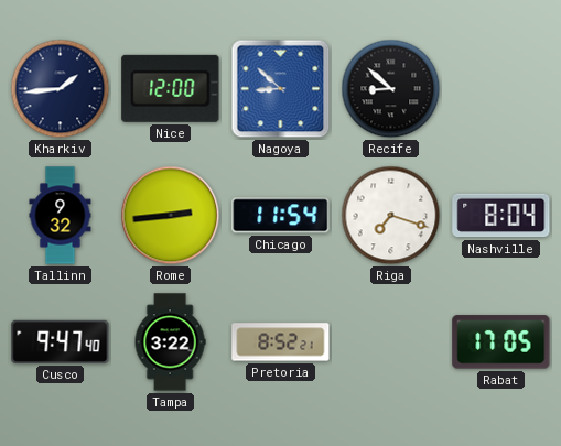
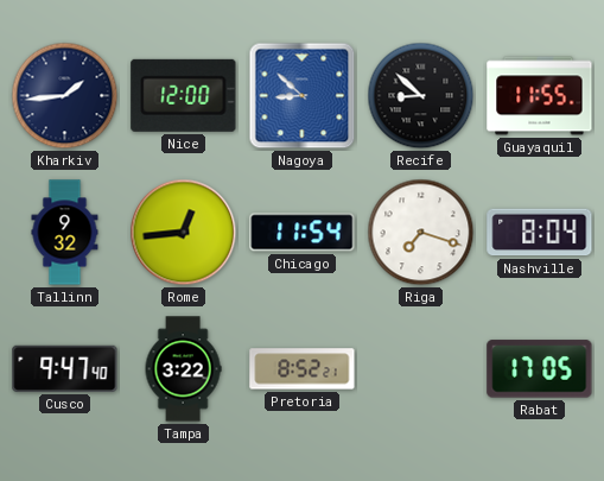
Guayaquil: none -> 11:55
Rome: 2:44 -> 12:44
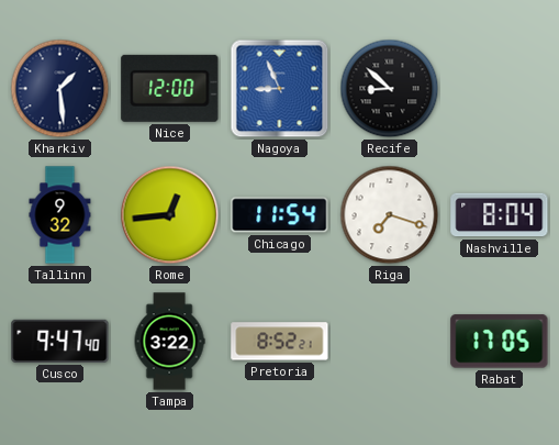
Kharkiv: 1:44 -> 1:29
Nagoya: 8:52 -> 8:56
Guayaquil: 11:55 -> none
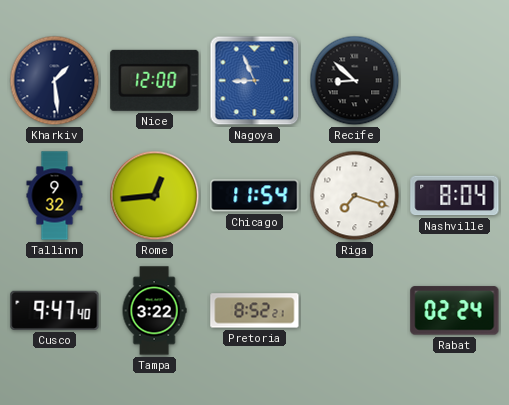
Rabat: 17:05 -> 02:24
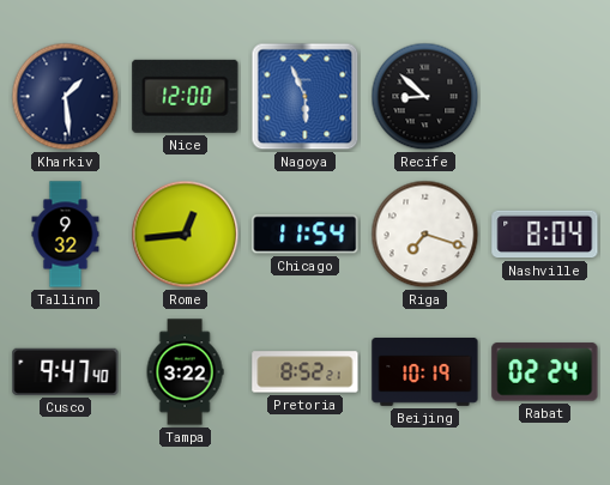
Nagoya: 8:56 -> 5:56
Beijing: none -> 10:19
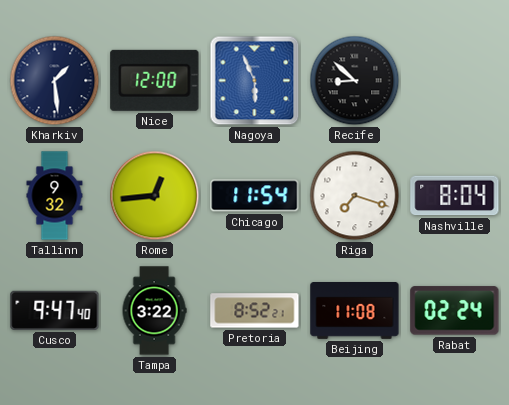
Beijing: 10:19 -> 11:08
